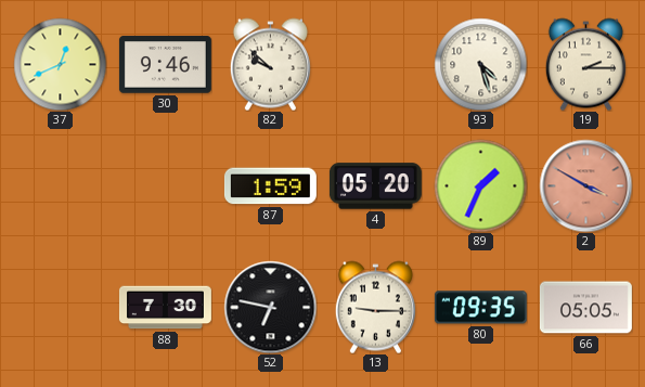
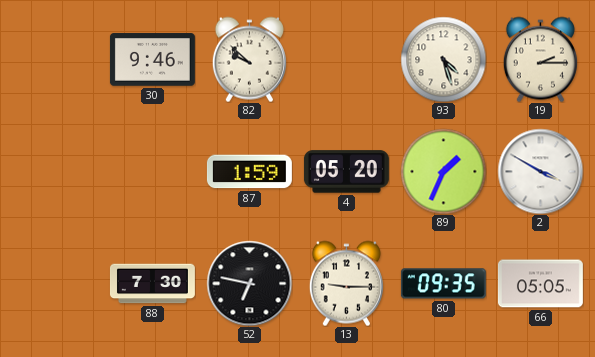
37: 12:41 -> none
2 dial: salmon -> white
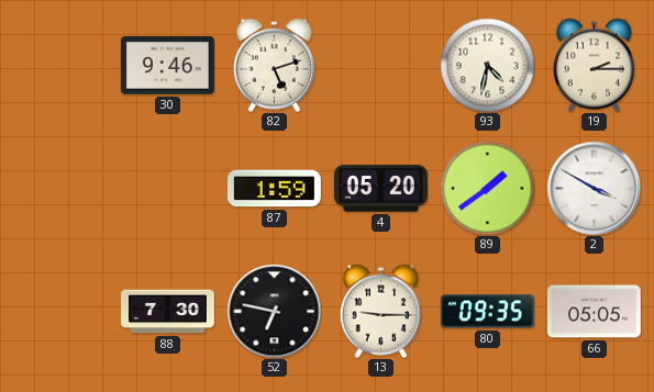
82: 9:52 -> 5:12
93: 4:27 -> 4:32
89: 1:34 -> 1:39
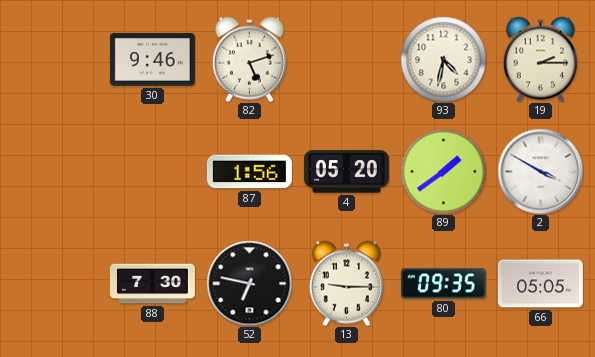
87: 1:59 -> 1:56
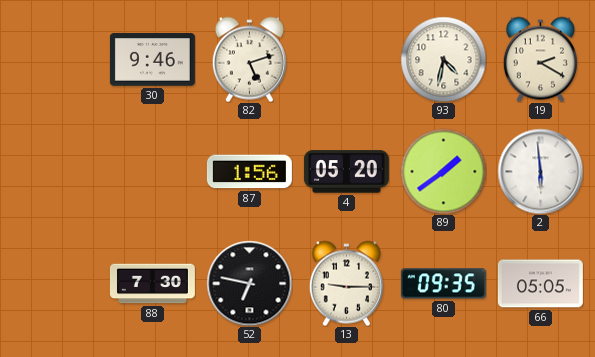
19: 2:15 -> 2:20
2: 3:50 -> 5:59
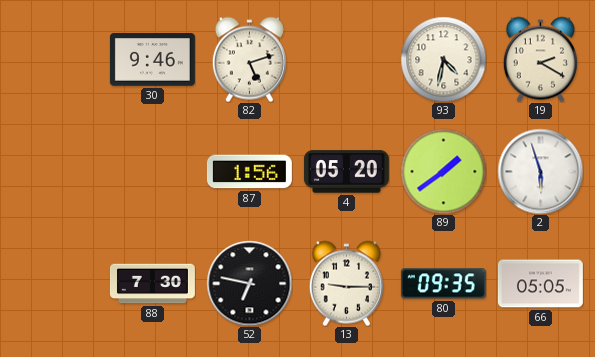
2: 5:59 -> 5:57
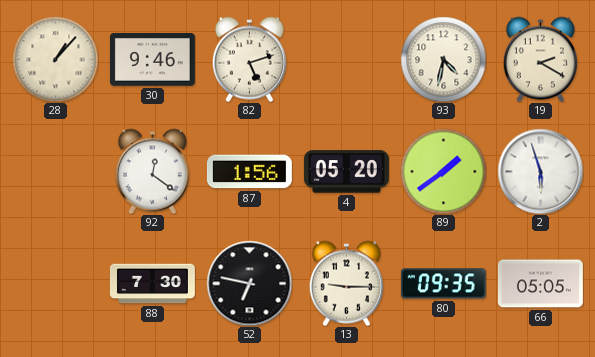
28: none -> 1:07
92: none -> 12:21
